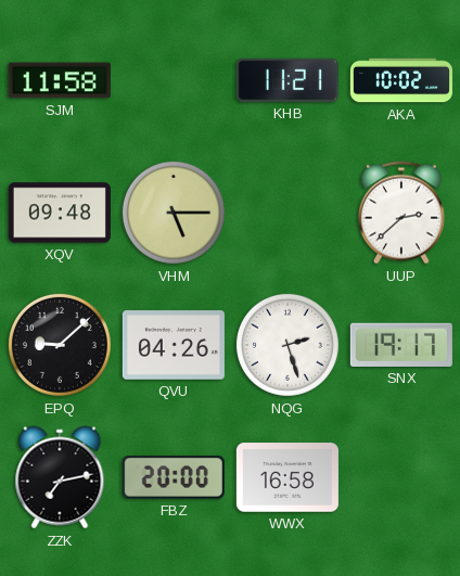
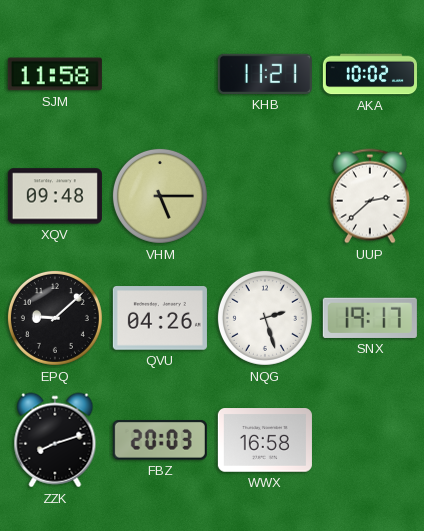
ZZK: 7:13 -> 8:12
FBZ: 20:00 -> 20:03
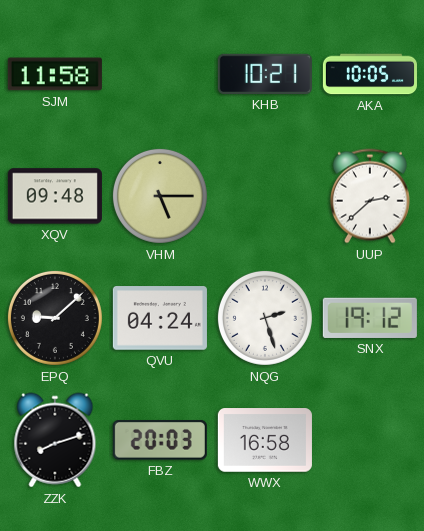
KHB: 11:21 -> 10:21
AKA: 10:02 -> 10:05
QVU: 04:26 -> 04:24
SNX: 19:17 -> 19:12
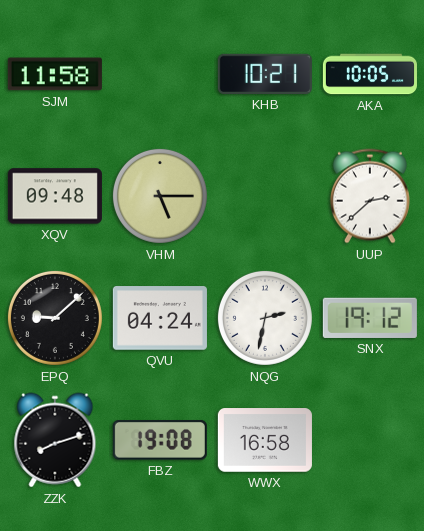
NQG: 2:27 -> 2:32
FBZ: 20:03 -> 19:08
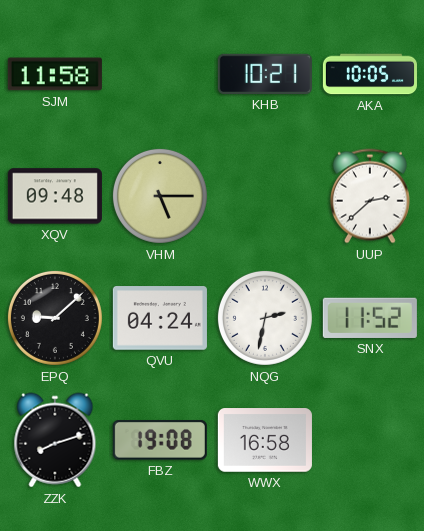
SNX: 19:12 -> 11:52
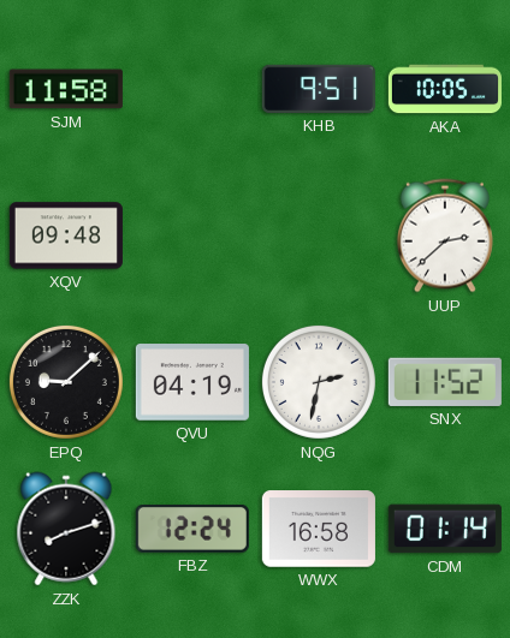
KHB: 10:21 -> 9:51
VHM: 5:15 -> none
QVU: 04:24 -> 04:19
FBZ: 19:08 -> 12:24
CDM: none -> 01:14
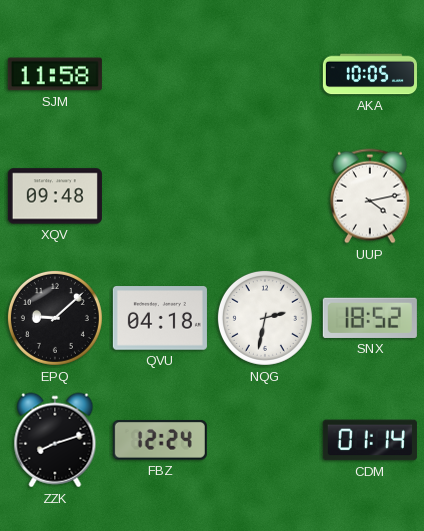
KHB: 9:51 -> none
UUP: 2:38 -> 4:13
QVU: 04:19 -> 04:18
SNX: 11:52 -> 18:52
WWX: 16:58 -> none
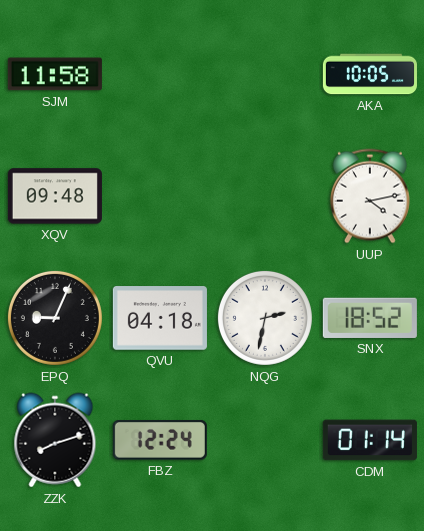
EPQ: 9:08 -> 9:04
